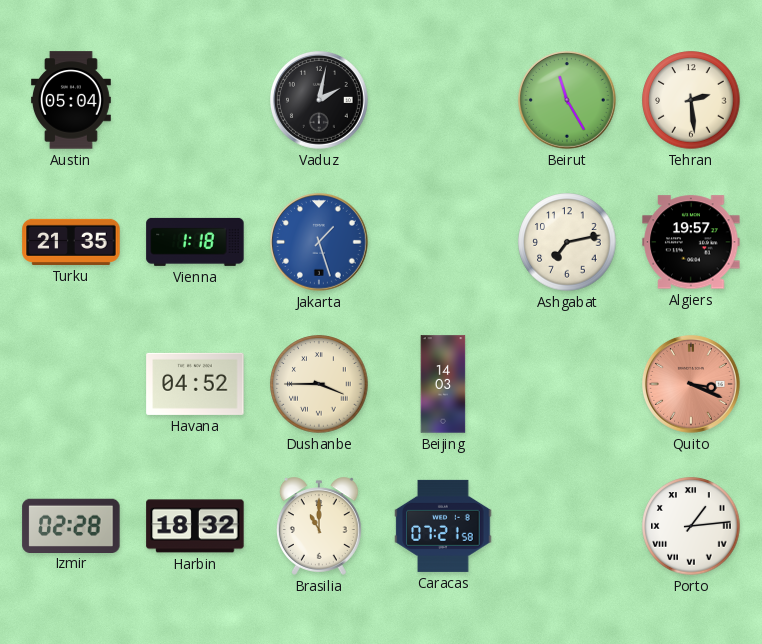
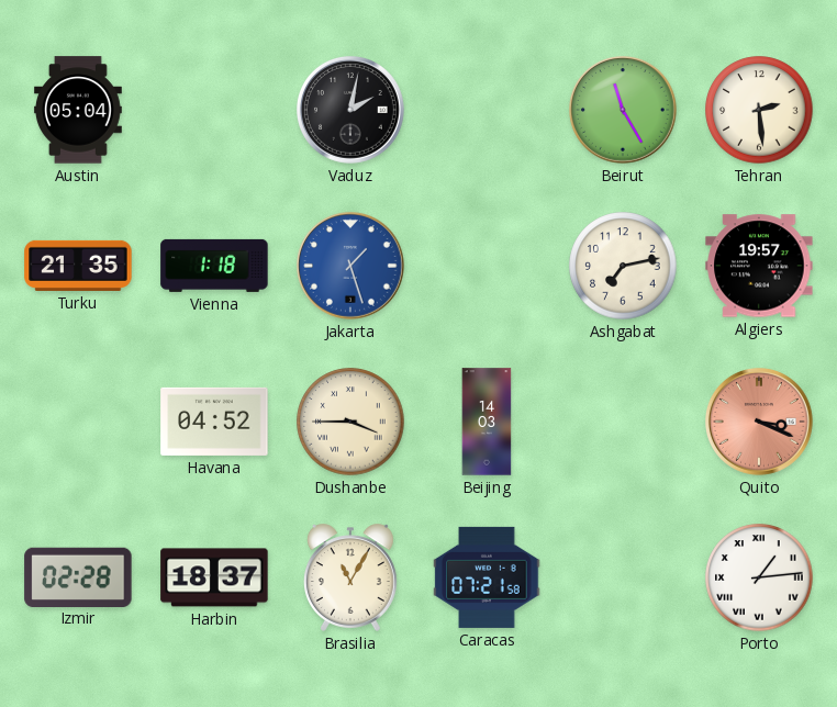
Harbin: 18:32 -> 18:37
Brasilia: 11:00 -> 11:05
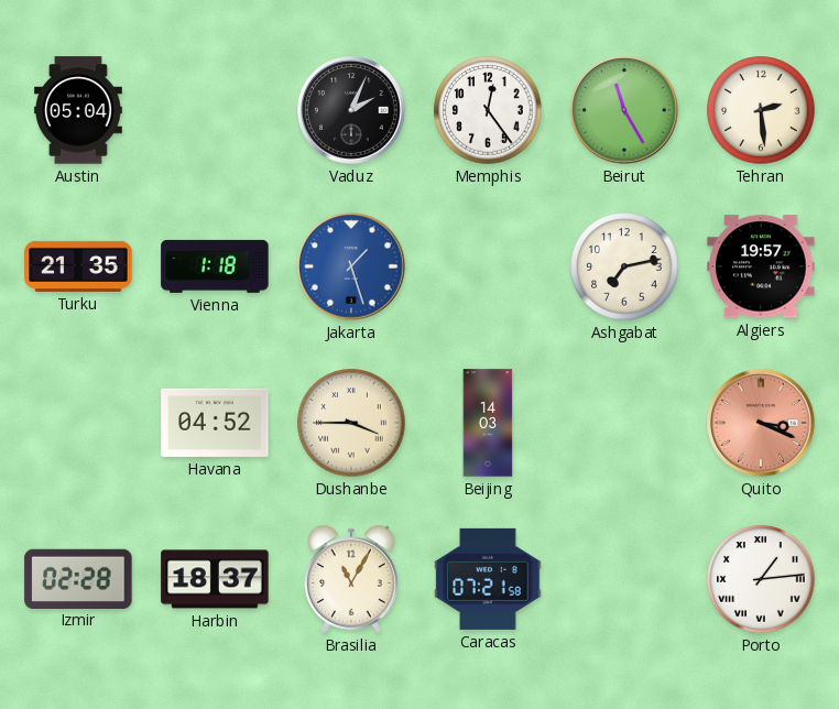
Vaduz: 2:02 -> 2:04
Memphis: none -> 12:24
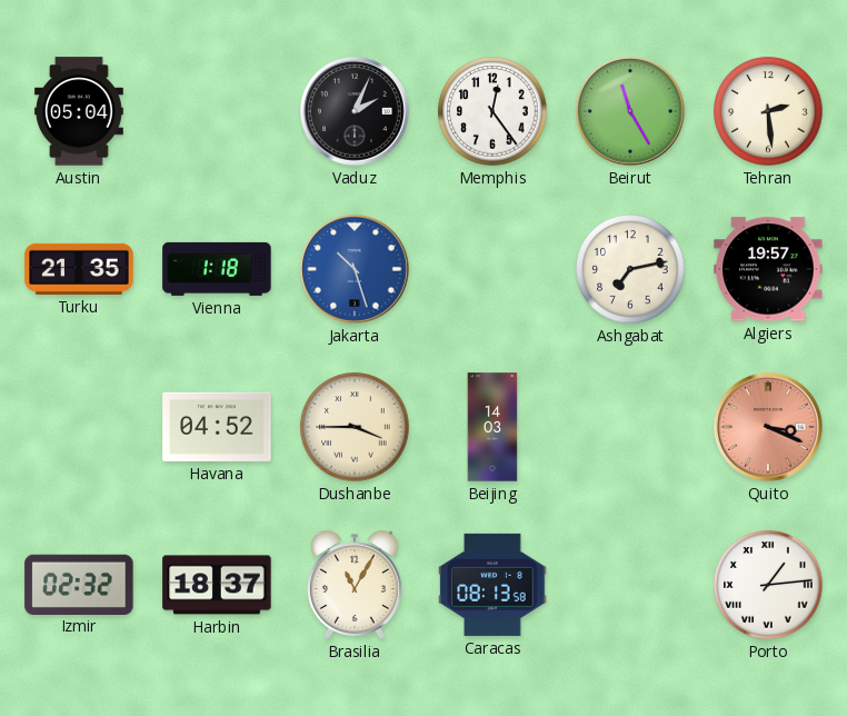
Jakarta: 1:27 -> 10:27
Izmir: 02:28 -> 02:32
Caracas: 07:21 -> 08:13
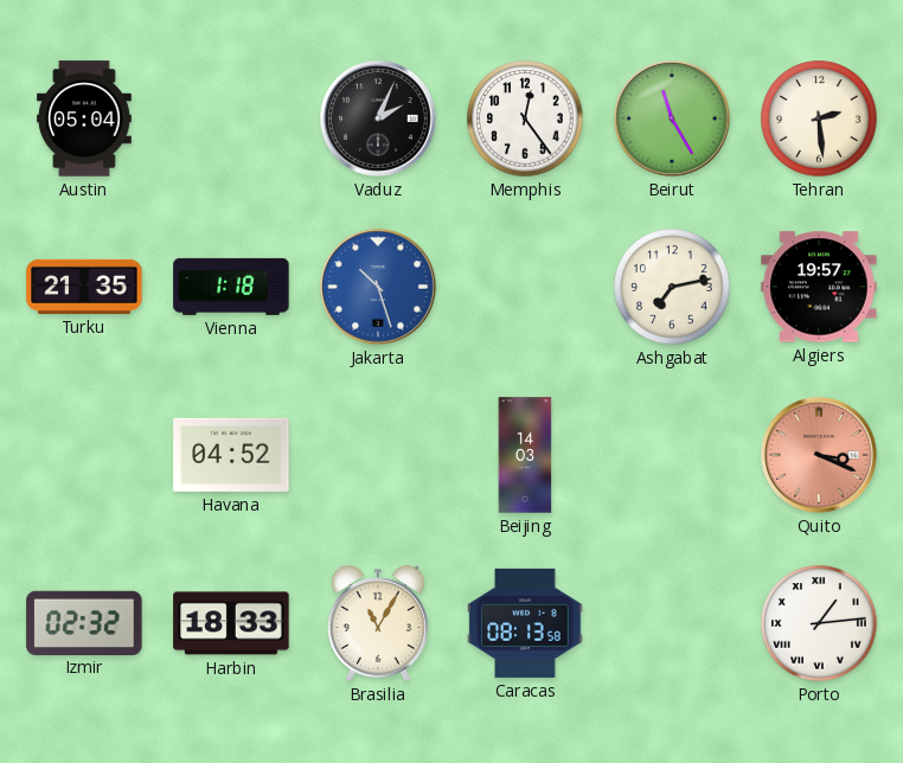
Dushanbe: 3:45 -> none
Harbin: 18:37 -> 18:33
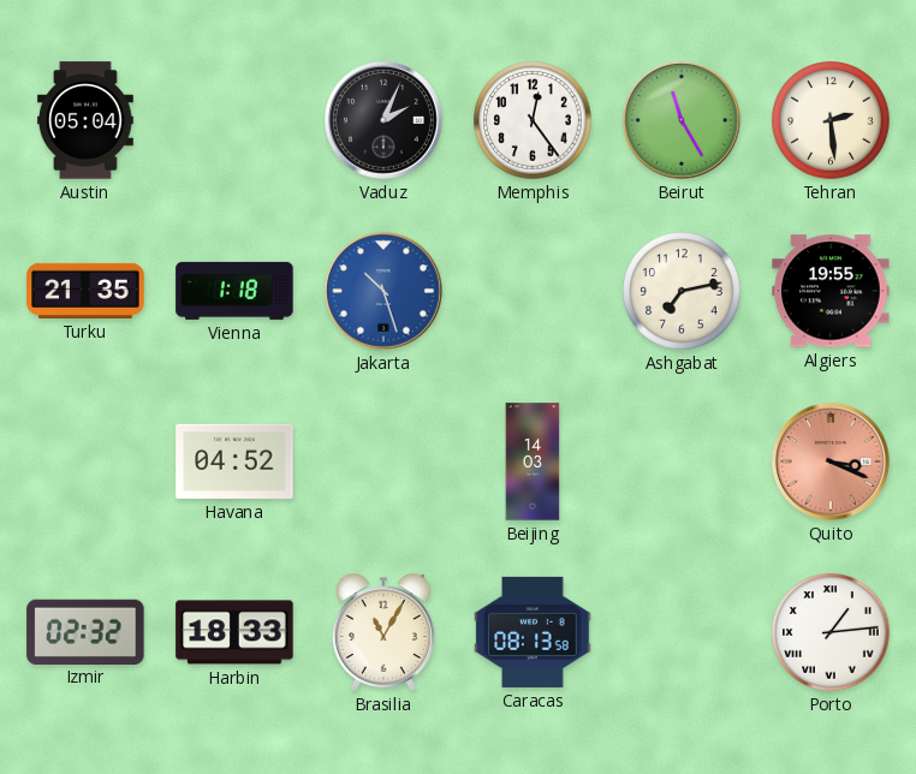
Algiers: 19:57 -> 19:55
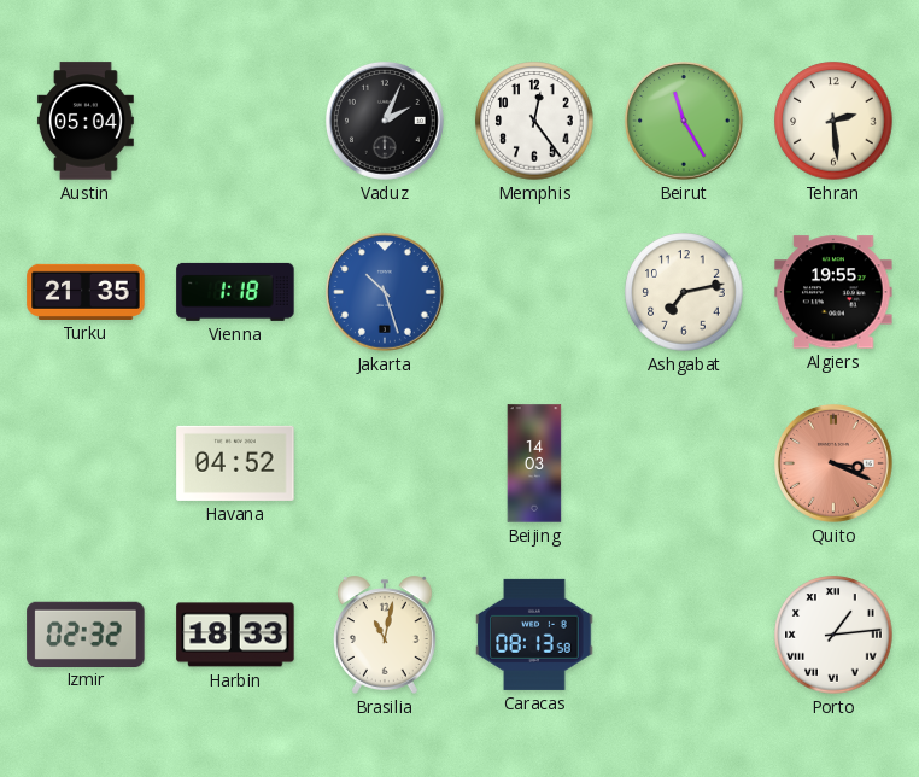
Brasilia: 11:05 -> 11:02
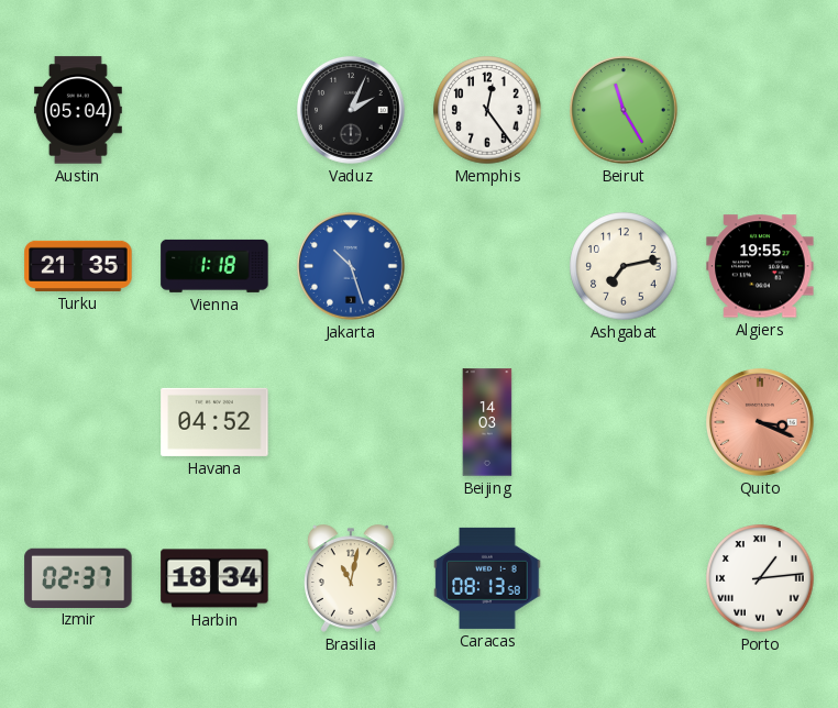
Tehran: 2:29 -> none
Izmir: 02:32 -> 02:37
Harbin: 18:33 -> 18:34
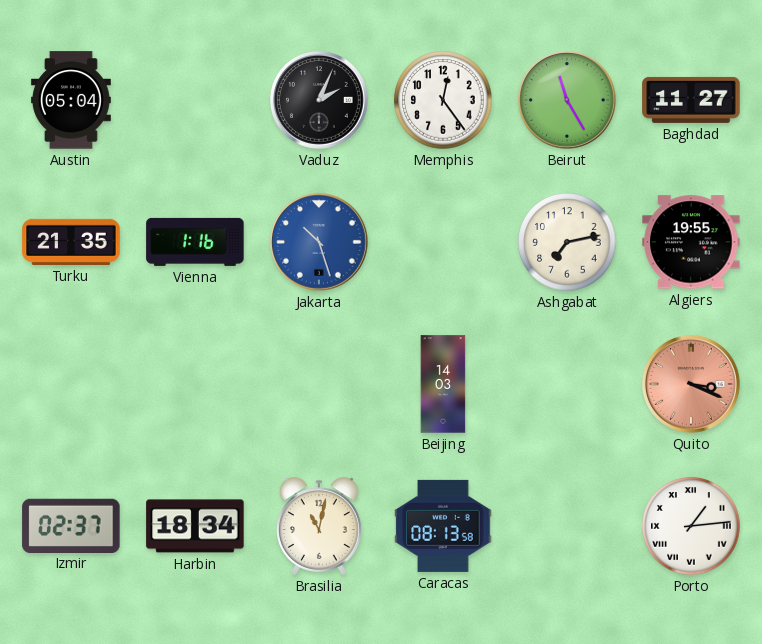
Baghdad: none -> 11:27
Vienna: 1:18 -> 1:16
Havana: 04:52 -> none
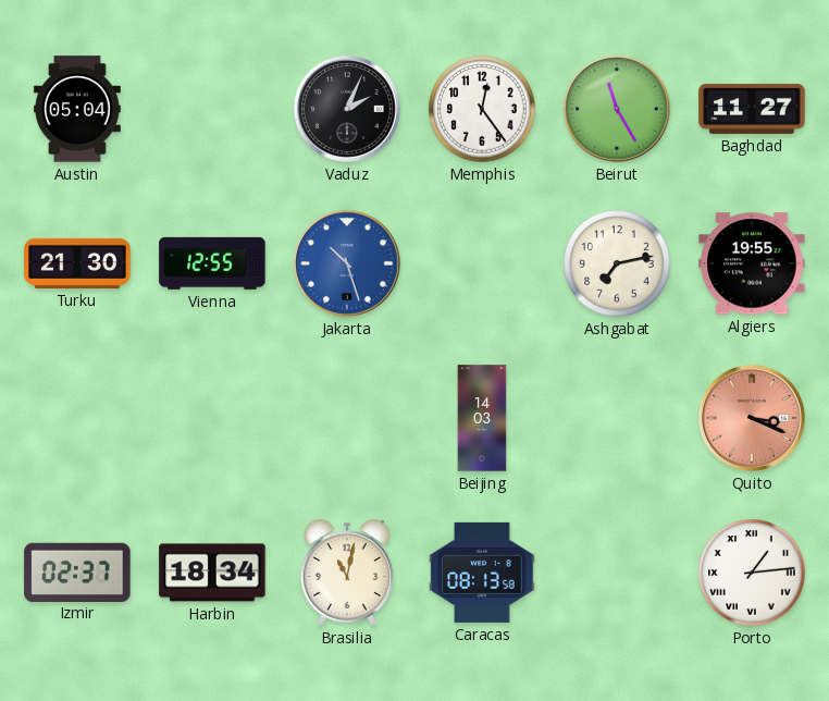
Turku: 21:35 -> 21:30
Vienna: 1:16 -> 12:55
